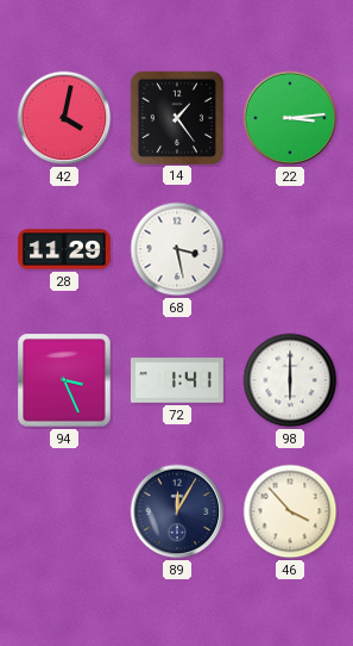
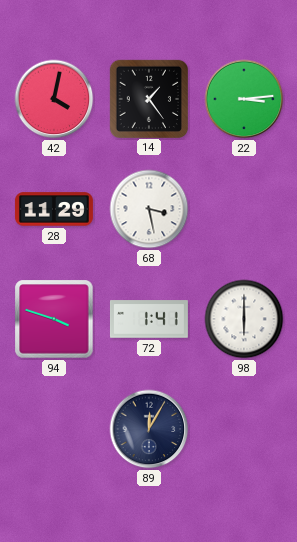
94: 3:26 -> 3:48
46: 3:53 -> none
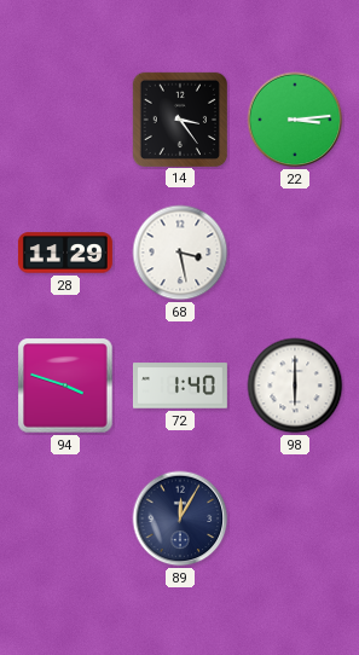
42: 4:02 -> none
14: 1:24 -> 3:24
72: 1:41 -> 1:40
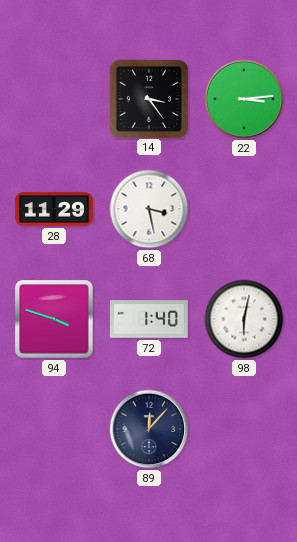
98: 6:00 -> 6:02
89: 12:05 -> 12:07
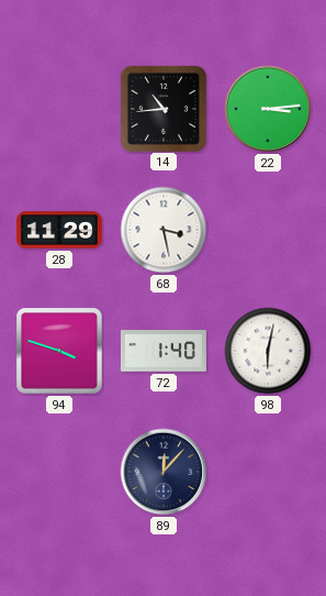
14: 3:24 -> 10:44
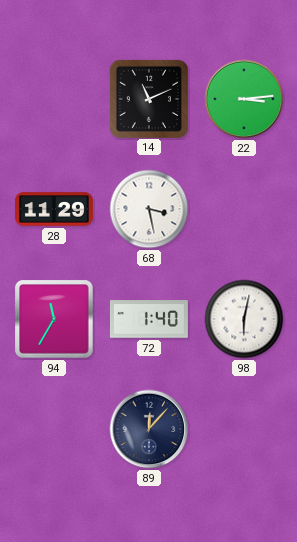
14: 10:44 -> 11:11
94: 3:48 -> 11:35
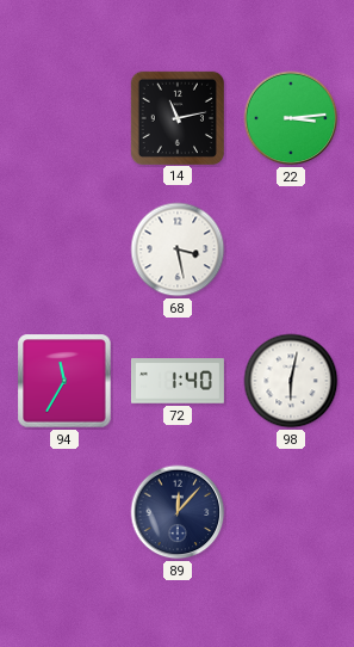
14: 11:11 -> 11:13
28: 11:29 -> none
